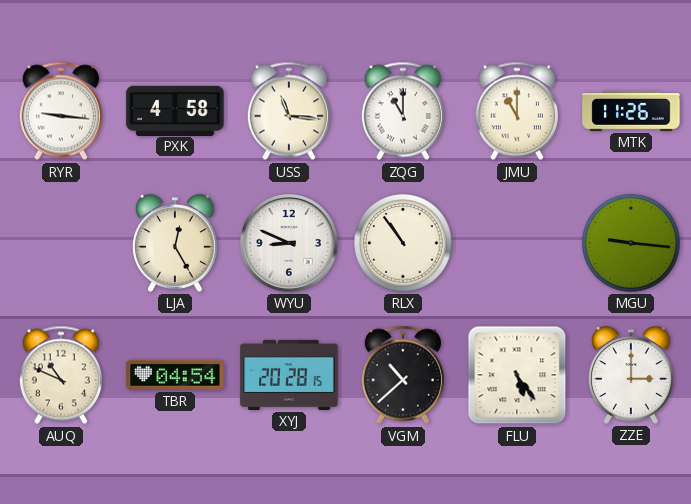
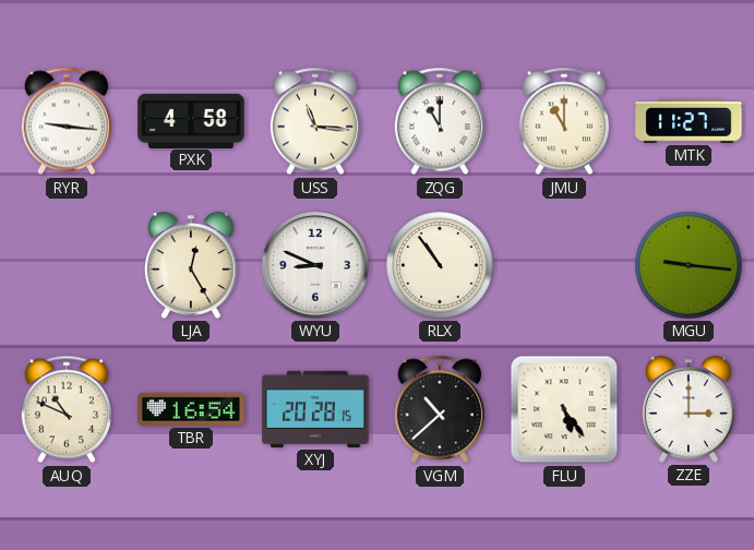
MTK: 11:26 -> 11:27
TBR: 04:54 -> 16:54
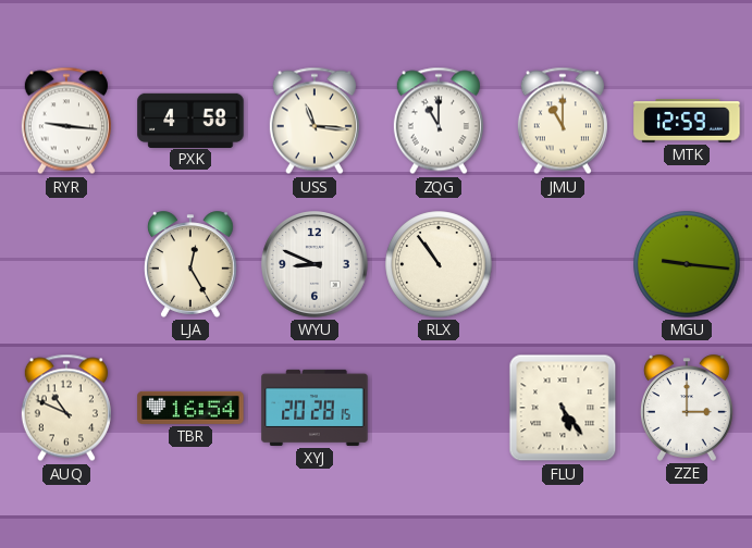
MTK: 11:27 -> 12:59
VGM: 10:38 -> none
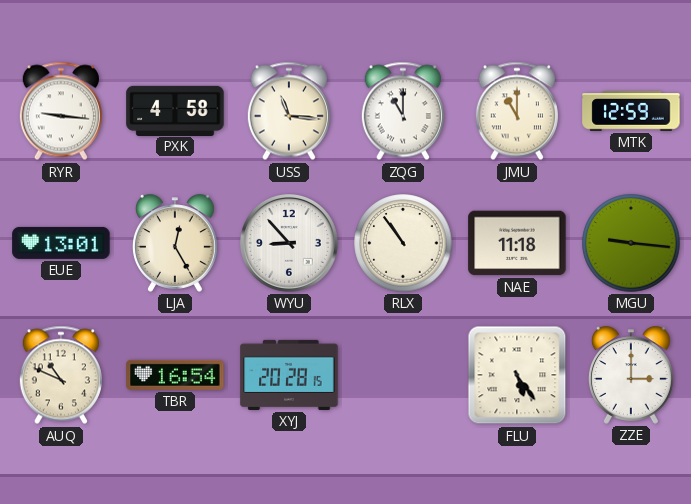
EUE: none -> 13:01
WYU: 8:49 -> 8:53
NAE: none -> 11:18
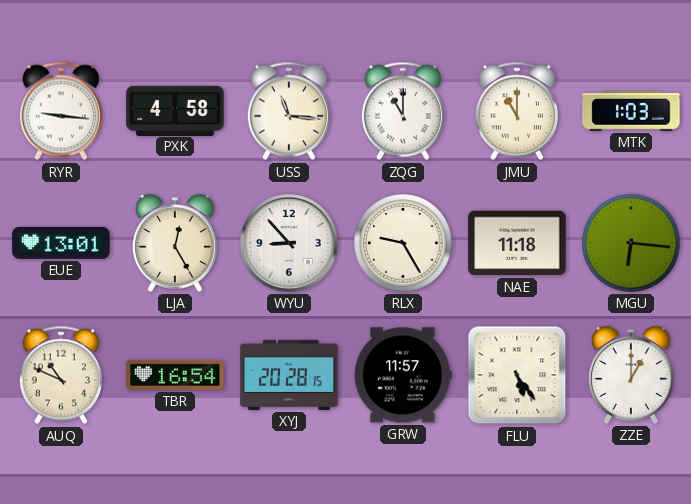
MTK: 12:59 -> 1:03
RLX: 10:54 -> 9:25
MGU: 9:16 -> 6:16
GRW: none -> 11:57
ZZE: 3:00 -> 1:00
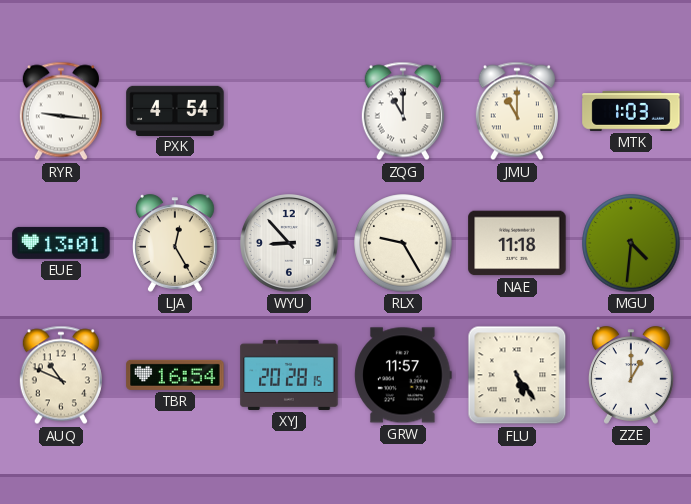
PXK: 4:58 -> 4:54
USS: 11:16 -> none
MGU: 6:16 -> 4:31
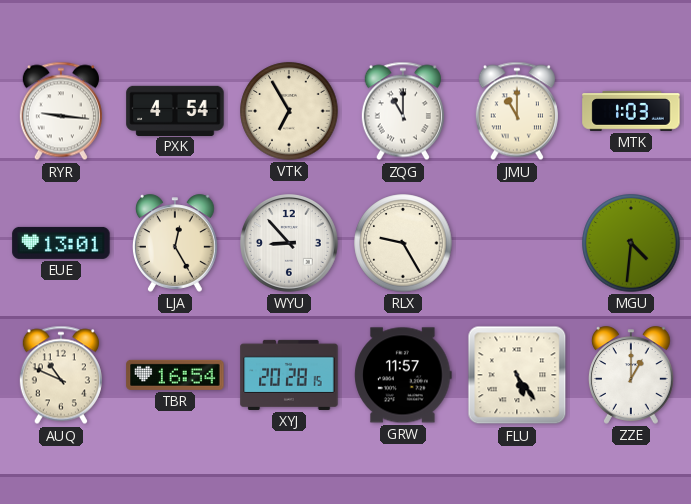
VTK: none -> 6:55
NAE: 11:18 -> none
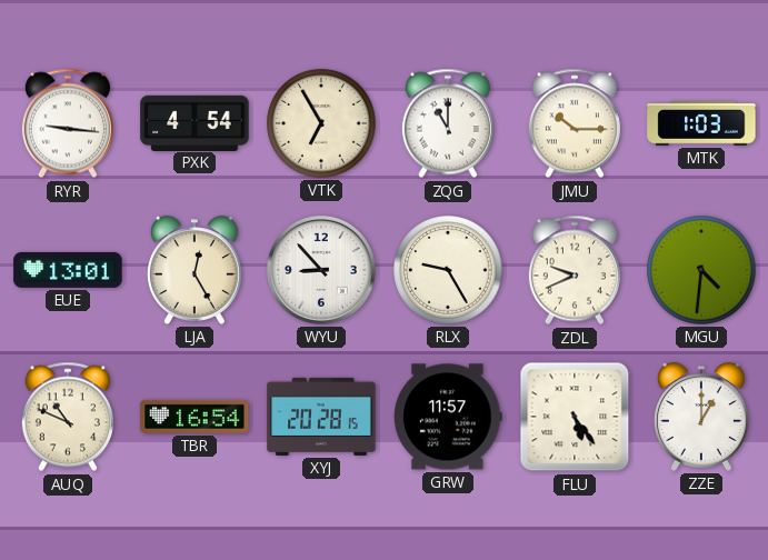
JMU: 11:00 -> 10:15
ZDL: none -> 9:41
